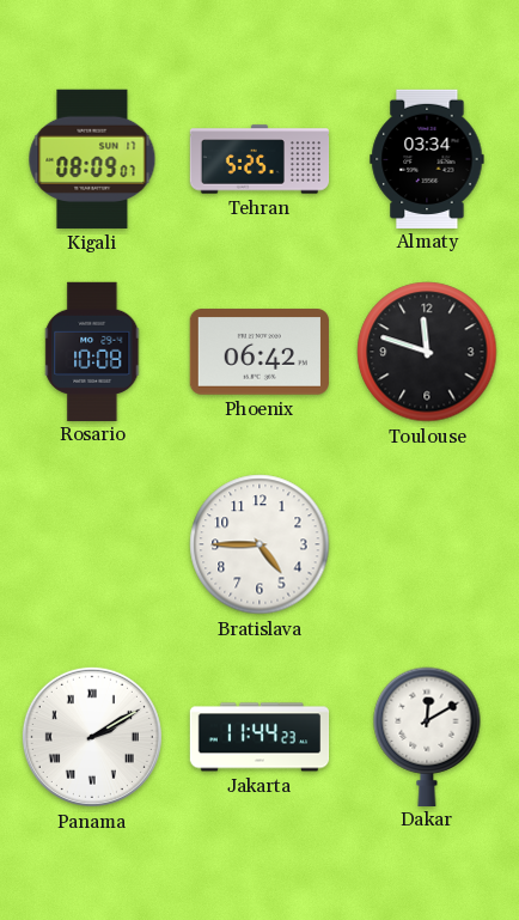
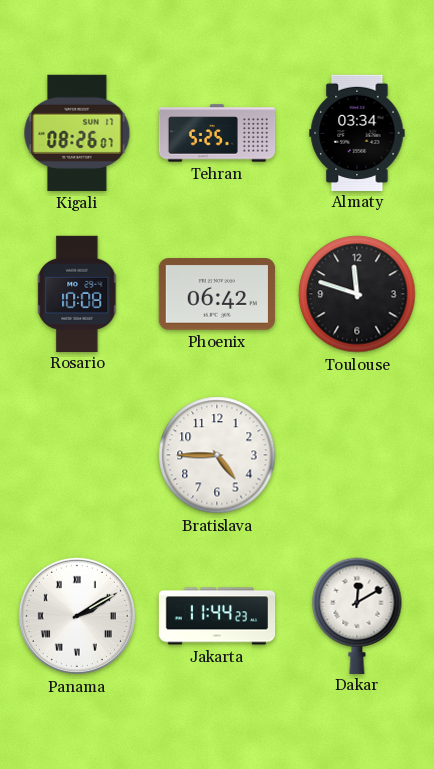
Kigali: 08:09 -> 08:26
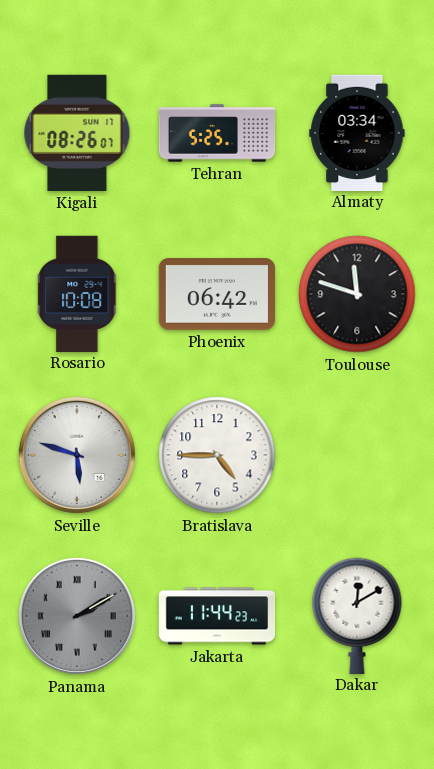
Seville: none -> 5:48
Panama dial: white -> grey
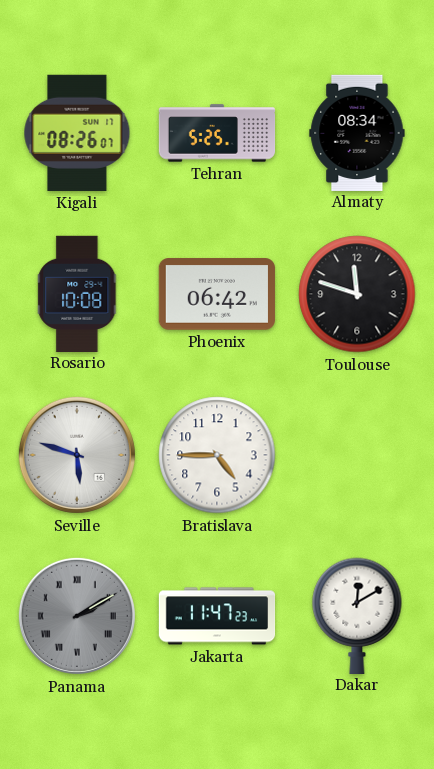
Almaty: 03:34 -> 08:34
Jakarta: 11:44 -> 11:47
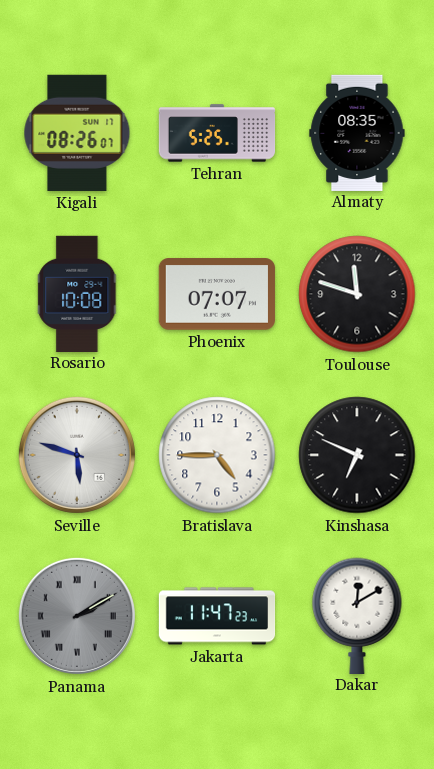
Almaty: 08:34 -> 08:35
Phoenix: 06:42 -> 07:07
Kinshasa: none -> 6:49
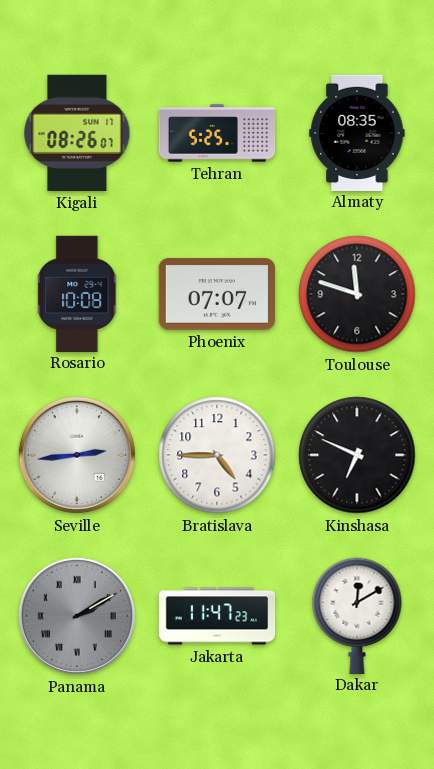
Seville: 5:48 -> 2:44
